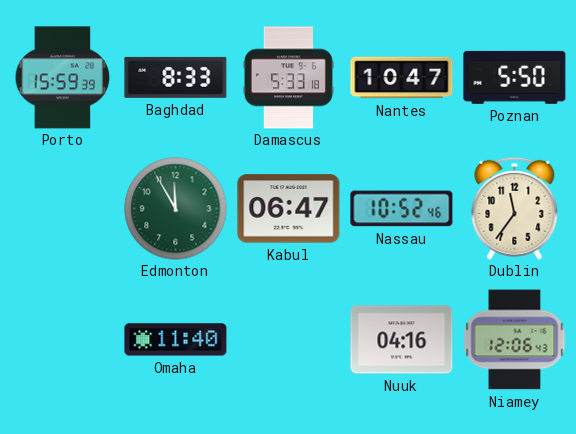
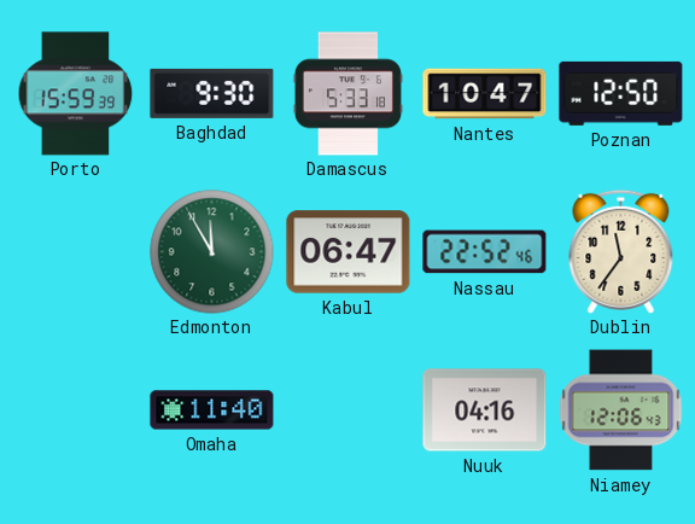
Baghdad: 8:33 -> 9:30
Poznan: 5:50 -> 12:50
Nassau: 10:52 -> 22:52
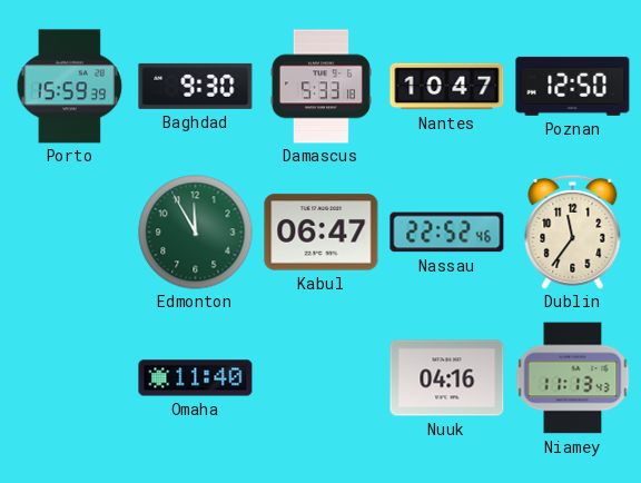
Niamey: 12:06 -> 11:13
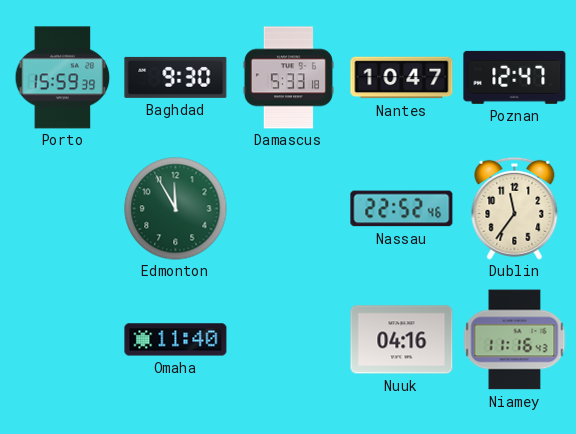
Poznan: 12:50 -> 12:47
Kabul: 06:47 -> none
Niamey: 11:13 -> 11:16
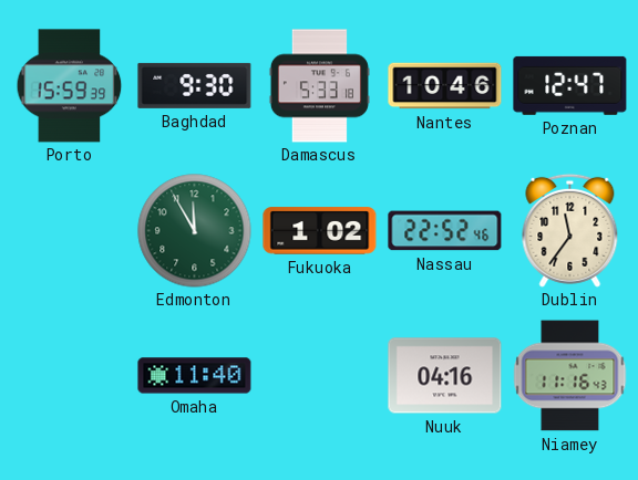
Nantes: 10:47 -> 10:46
Fukuoka: none -> 1:02
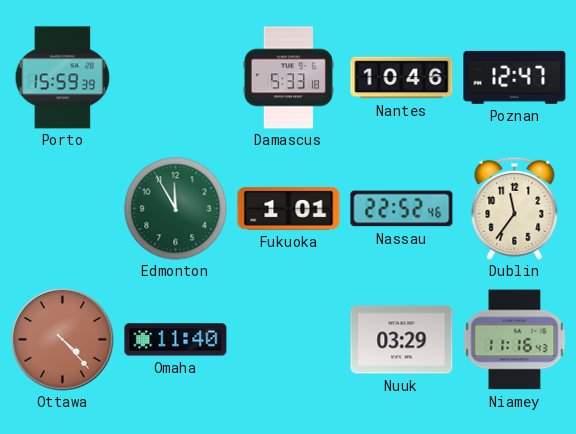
Baghdad: 9:30 -> none
Fukuoka: 1:02 -> 1:01
Ottawa: none -> 4:23
Nuuk: 04:16 -> 03:29
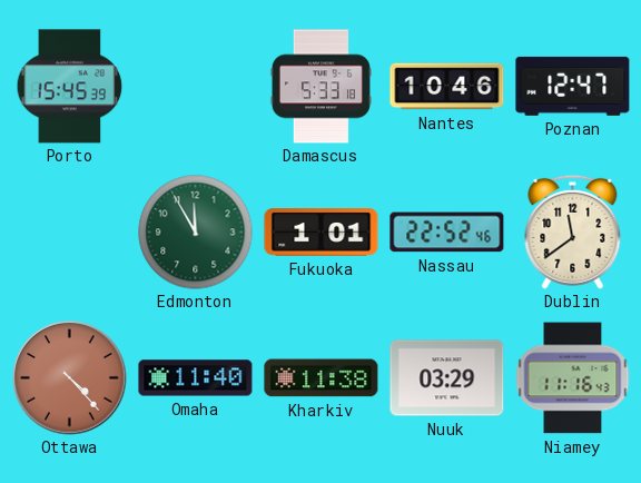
Porto: 15:59 -> 15:45
Dublin: 11:36 -> 11:39
Kharkiv: none -> 11:38
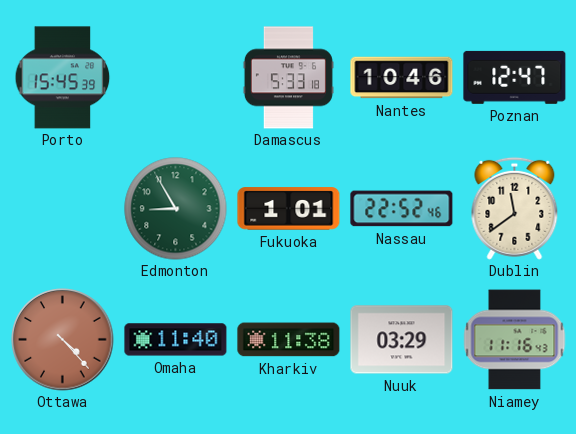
Edmonton: 11:55 -> 8:55
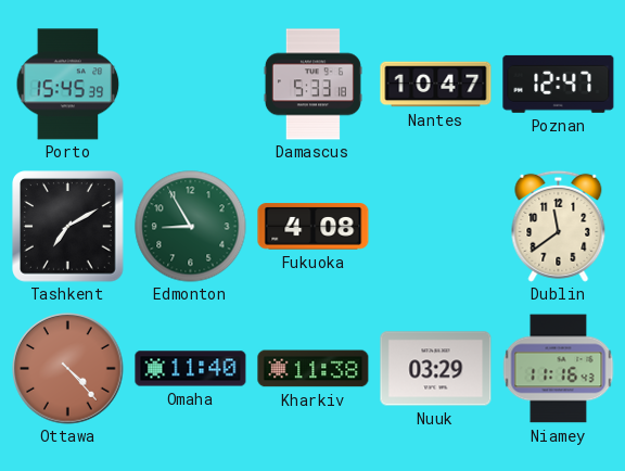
Nantes: 10:46 -> 10:47
Tashkent: none -> 7:10
Fukuoka: 1:01 -> 4:08
Nassau: 22:52 -> none
